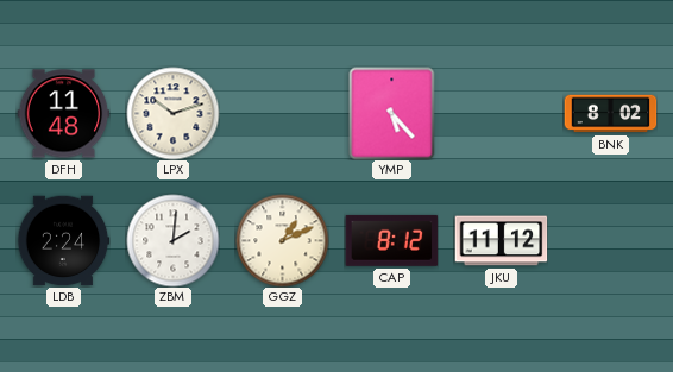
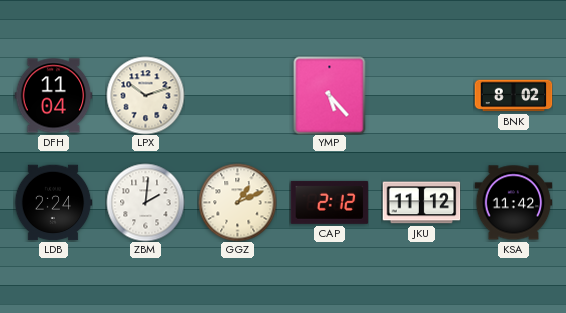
DFH: 11:48 -> 11:04
CAP: 8:12 -> 2:12
KSA: none -> 11:42
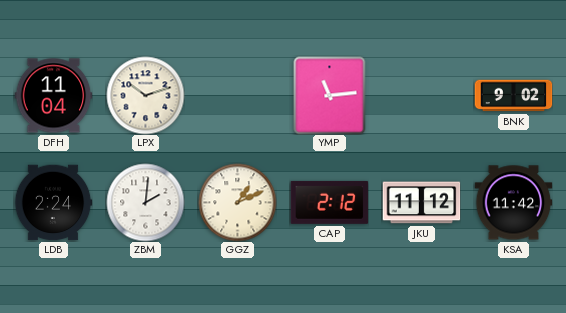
YMP: 5:23 -> 11:14
BNK: 8:02 -> 9:02
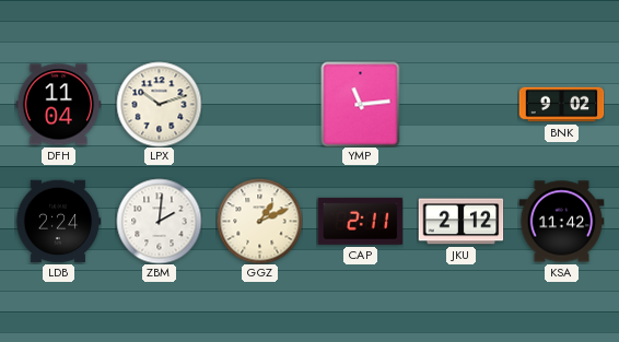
CAP: 2:12 -> 2:11
JKU: 11:12 -> 2:12
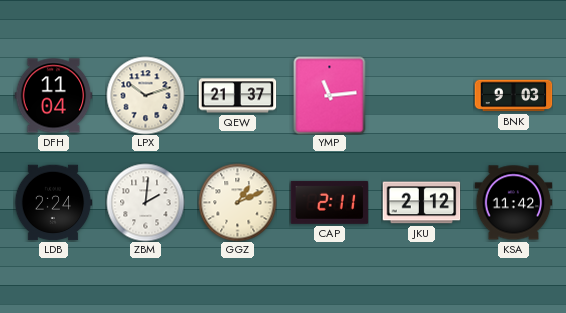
QEW: none -> 21:37
BNK: 9:02 -> 9:03
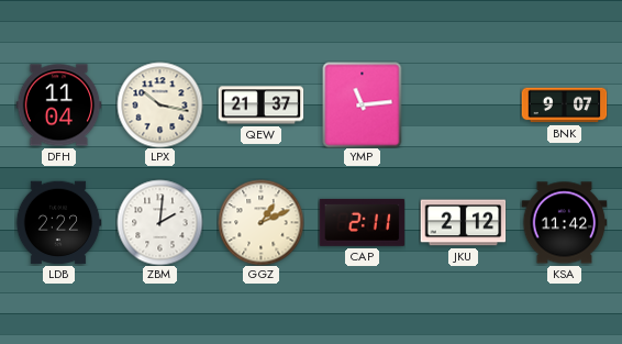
LPX: 10:12 -> 10:17
BNK: 9:03 -> 9:07
LDB: 2:24 -> 2:22
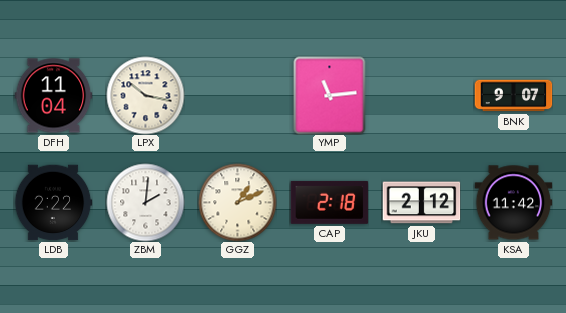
QEW: 21:37 -> none
CAP: 2:11 -> 2:18
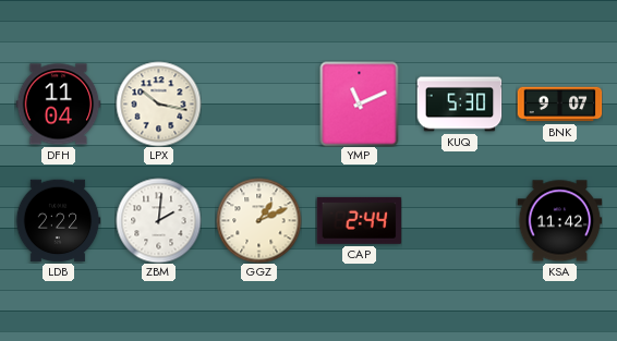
YMP: 11:14 -> 11:11
KUQ: none -> 5:30
CAP: 2:18 -> 2:44
JKU: 2:12 -> none
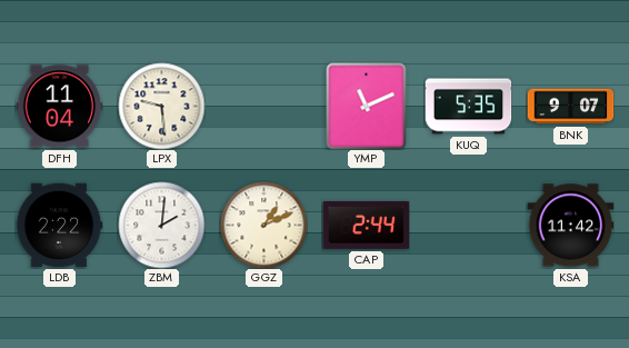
LPX: 10:17 -> 9:29
KUQ: 5:30 -> 5:35
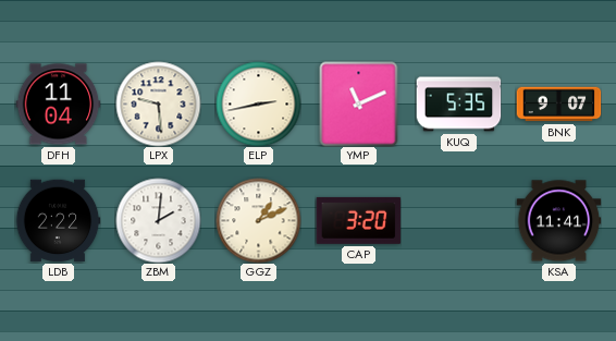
ELP: none -> 2:43
CAP: 2:44 -> 3:20
KSA: 11:42 -> 11:41
